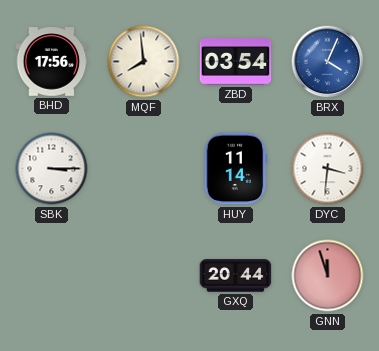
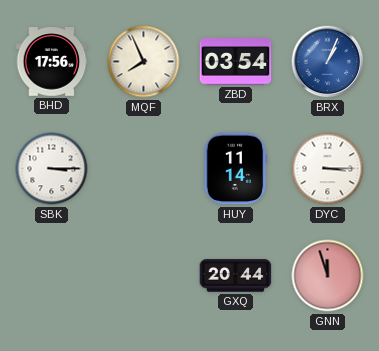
MQF: 7:59 -> 7:56
BRX: 4:04 -> 1:04
DYC: 3:31 -> 3:15
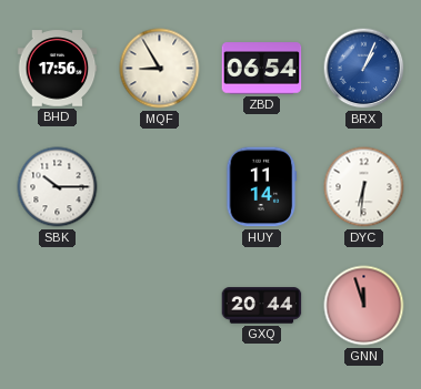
MQF: 7:56 -> 8:55
ZBD: 03:54 -> 06:54
SBK: 3:15 -> 10:15
DYC: 3:15 -> 6:31
